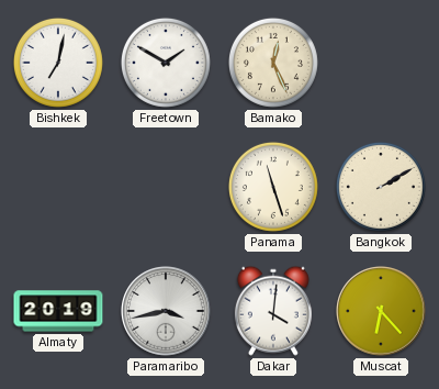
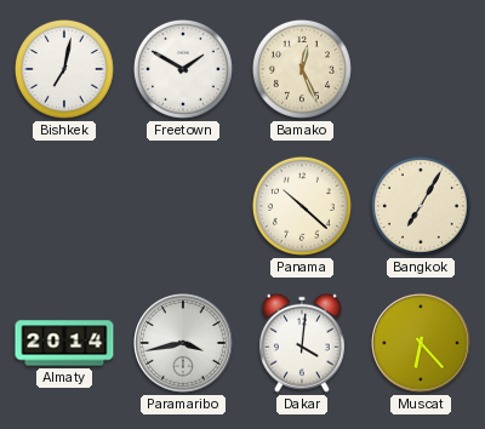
Panama: 11:27 -> 10:22
Bangkok: 2:10 -> 7:05
Almaty: 20:19 -> 20:14
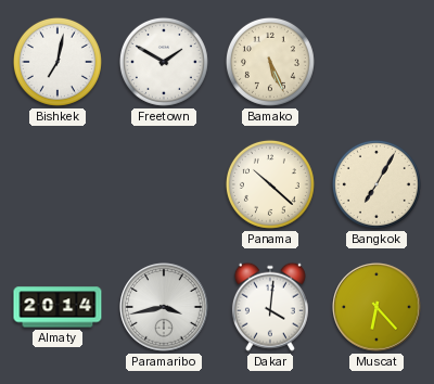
Bamako: 12:26 -> 5:26
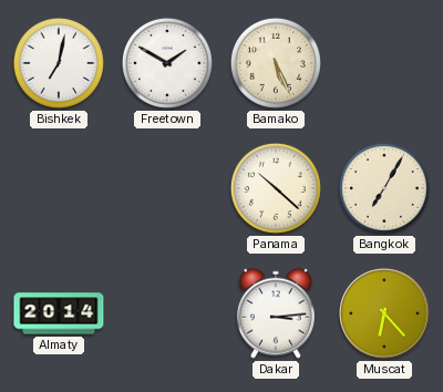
Paramaribo: 3:43 -> none
Dakar: 4:01 -> 3:14
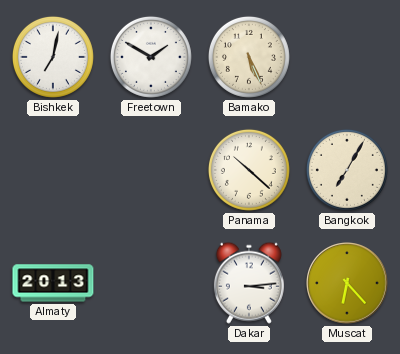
Almaty: 20:14 -> 20:13
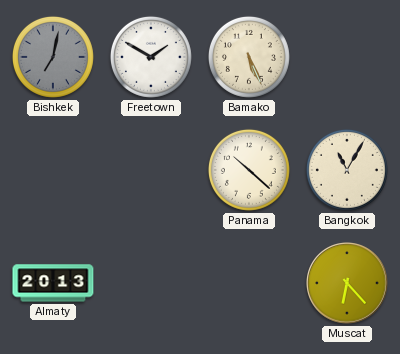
Bishkek dial: white -> grey
Bangkok: 7:05 -> 11:05
Dakar: 3:14 -> none
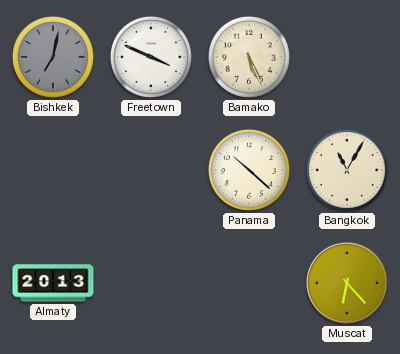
Freetown: 1:50 -> 3:49
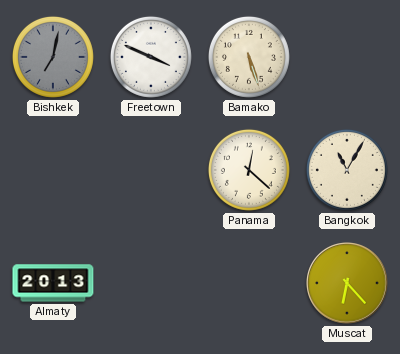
Bamako: 5:26 -> 5:27
Panama: 10:22 -> 12:22
